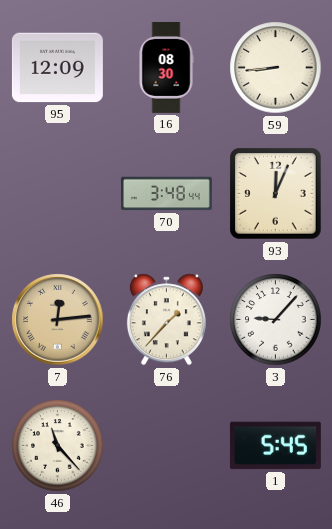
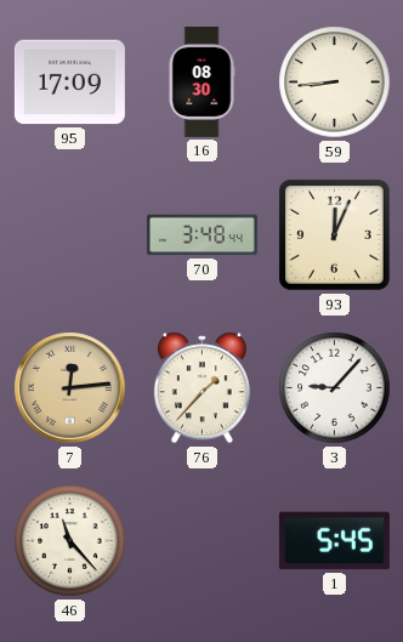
95: 12:09 -> 17:09
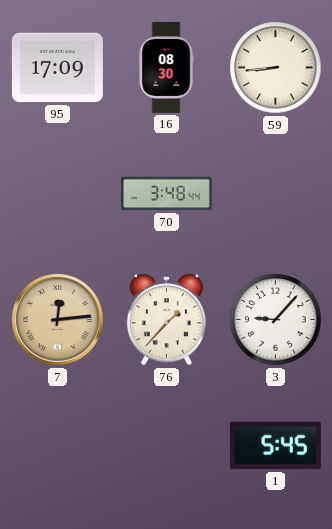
93: 12:04 -> none
46: 11:23 -> none
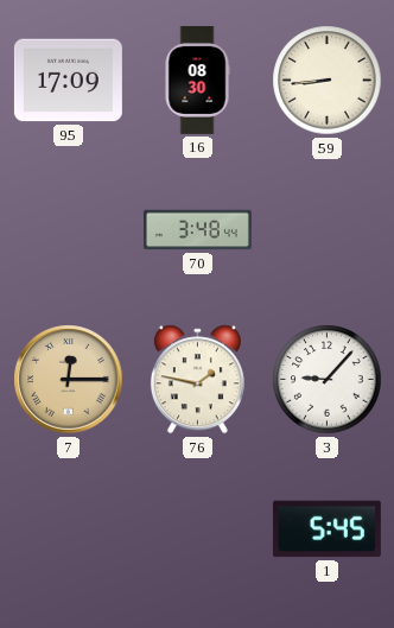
7: 12:14 -> 12:15
76: 1:37 -> 1:47
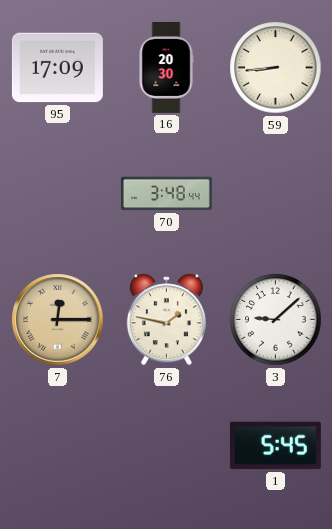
16: 08:30 -> 20:30
3: 9:07 -> 9:08
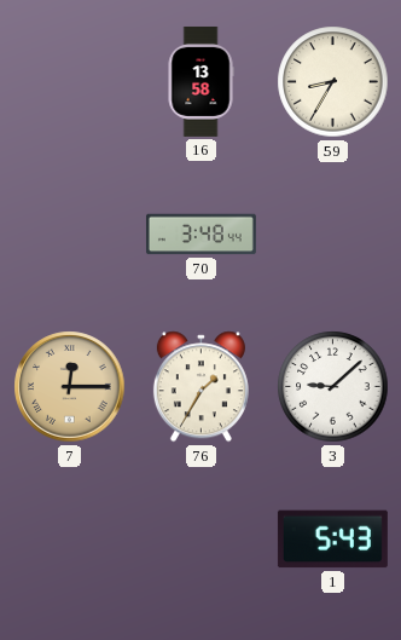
95: 17:09 -> none
16: 20:30 -> 13:58
59: 8:44 -> 8:35
76: 1:47 -> 1:35
1: 5:45 -> 5:43
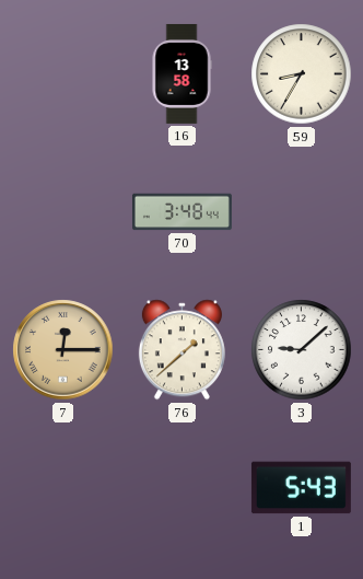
76: 1:35 -> 1:38
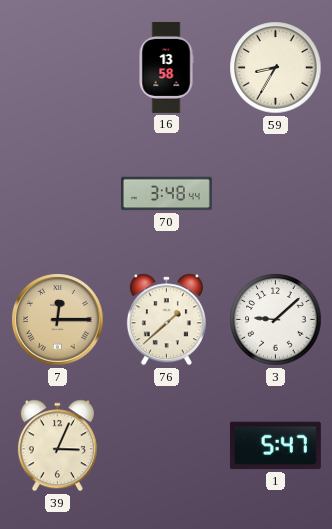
39: none -> 3:04
1: 5:43 -> 5:47
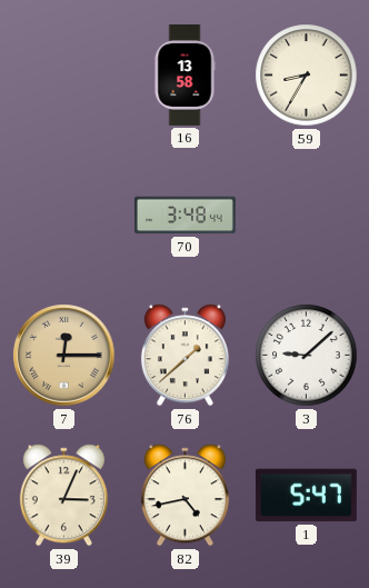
82: none -> 4:43
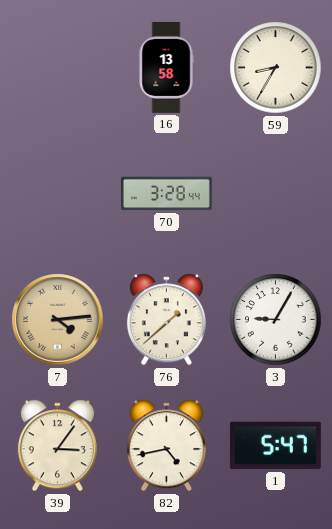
70: 3:48 -> 3:28
7: 12:15 -> 4:14
3: 9:08 -> 9:05
39: 3:04 -> 3:06
